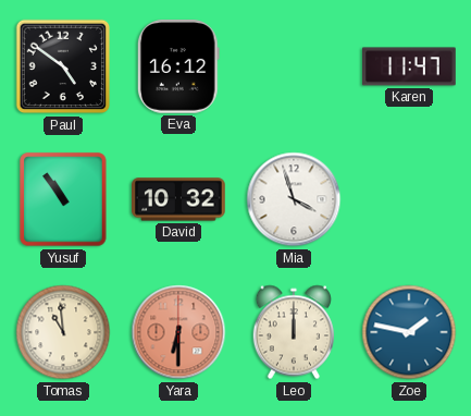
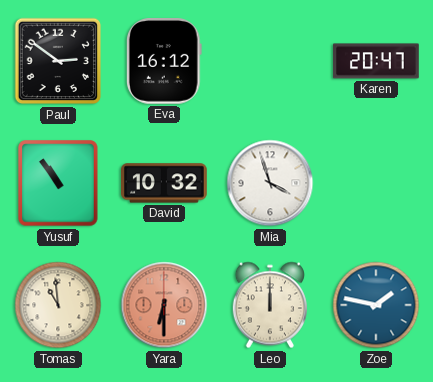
Paul: 4:51 -> 2:51
Karen: 11:47 -> 20:47
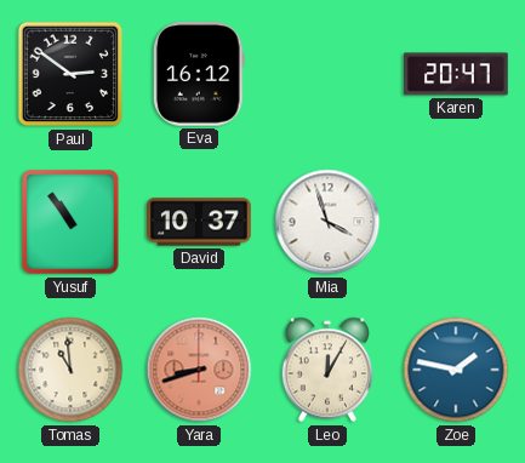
David: 10:32 -> 10:37
Yara: 6:30 -> 8:42
Leo: 12:00 -> 12:05
